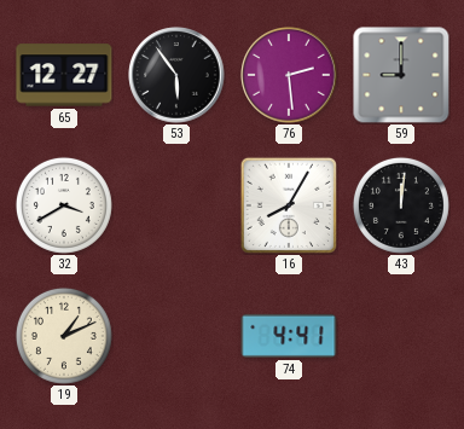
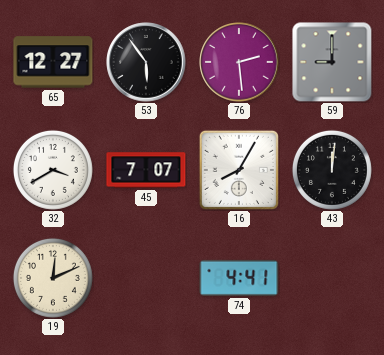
45: none -> 7:07
19: 1:11 -> 12:11
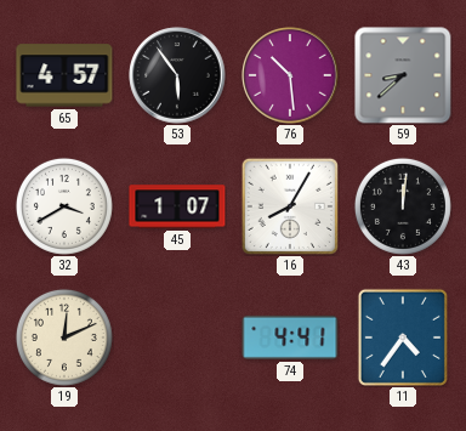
65: 12:27 -> 4:57
76: 2:29 -> 10:29
59: 9:00 -> 8:38
45: 7:07 -> 1:07
11: none -> 4:36
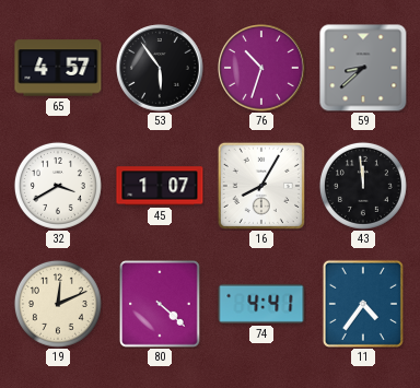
76: 10:29 -> 10:33
43: 12:01 -> 11:59
80: none -> 4:22
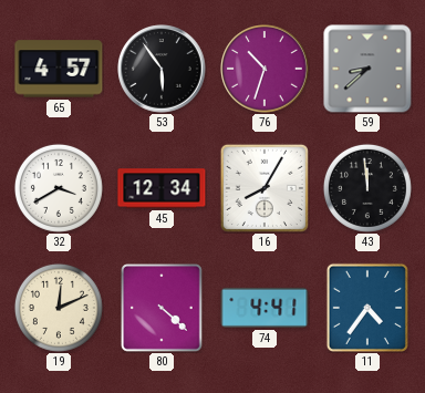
45: 1:07 -> 12:34
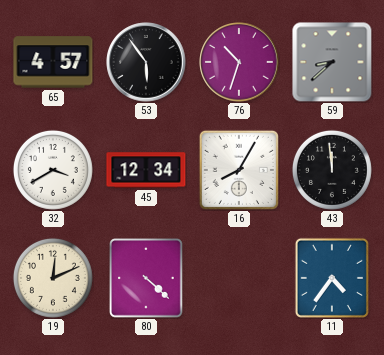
74: 4:41 -> none
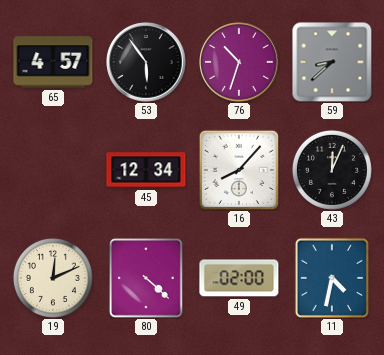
32: 3:40 -> none
16: 8:05 -> 8:07
43: 11:59 -> 12:04
49: none -> 02:00
11: 4:36 -> 4:32
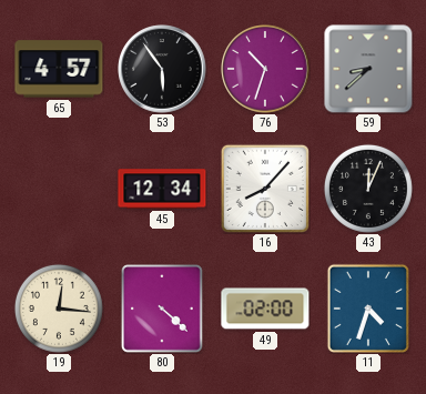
19: 12:11 -> 12:16
11: 4:32 -> 4:33
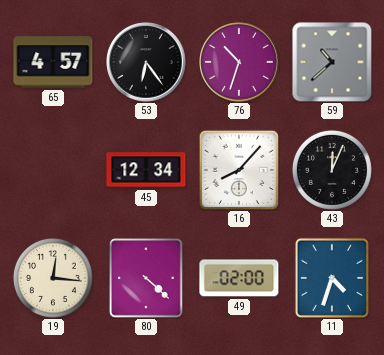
53: 5:54 -> 6:24
59: 8:38 -> 10:38
